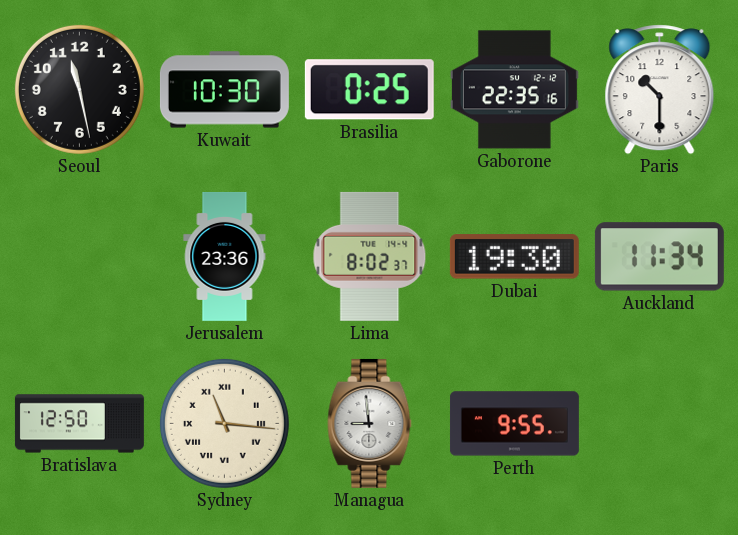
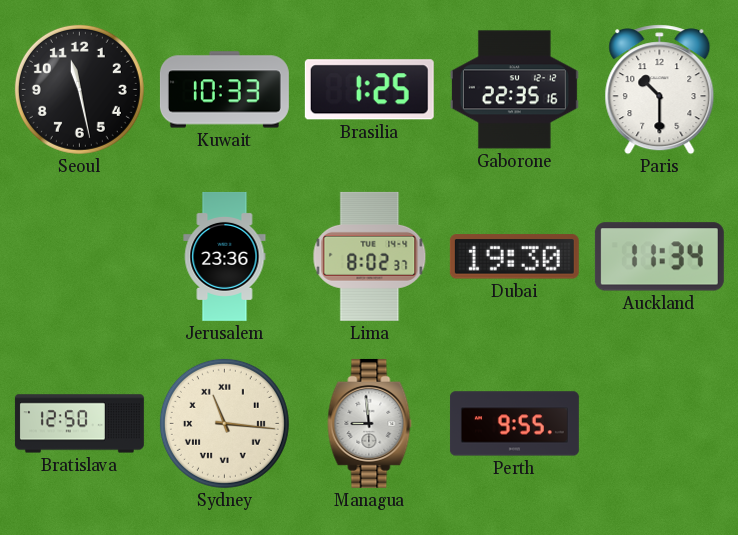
Kuwait: 10:30 -> 10:33
Brasilia: 0:25 -> 1:25
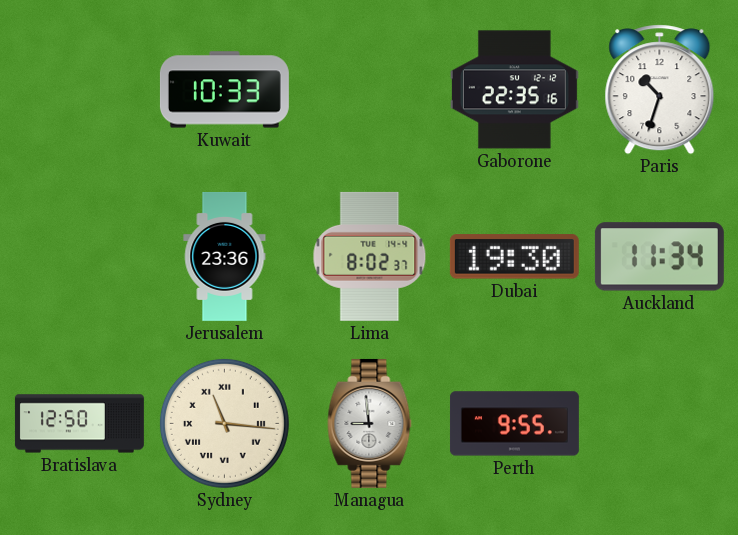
Seoul: 11:28 -> none
Brasilia: 1:25 -> none
Paris: 10:30 -> 10:33
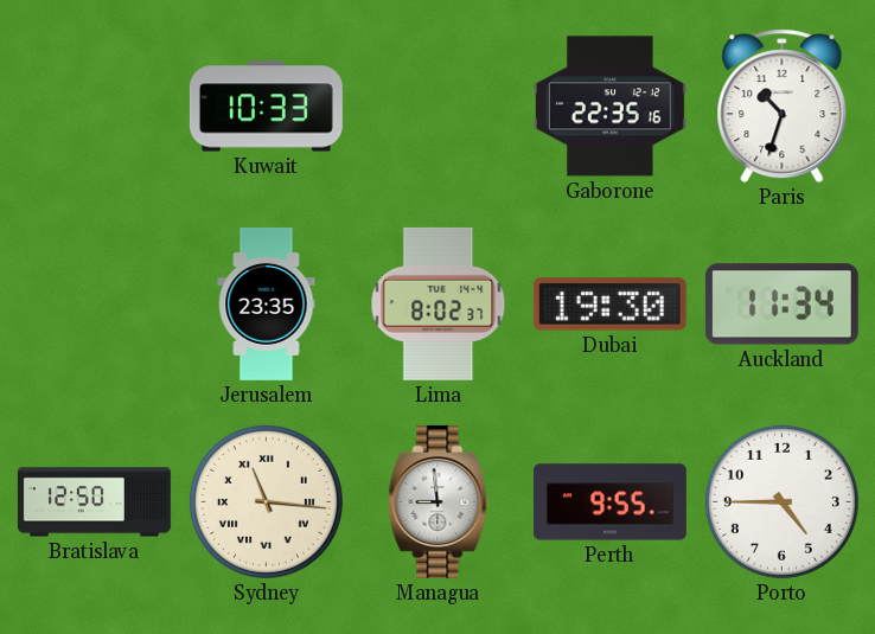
Jerusalem: 23:36 -> 23:35
Porto: none -> 4:45
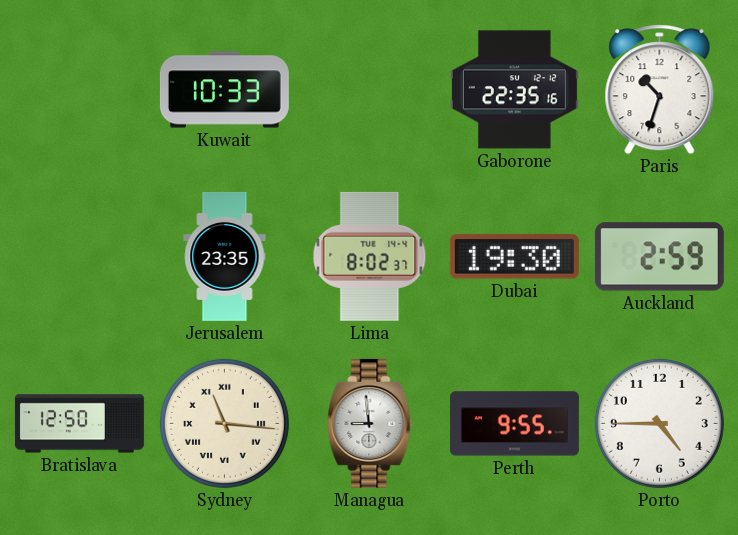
Auckland: 11:34 -> 2:59
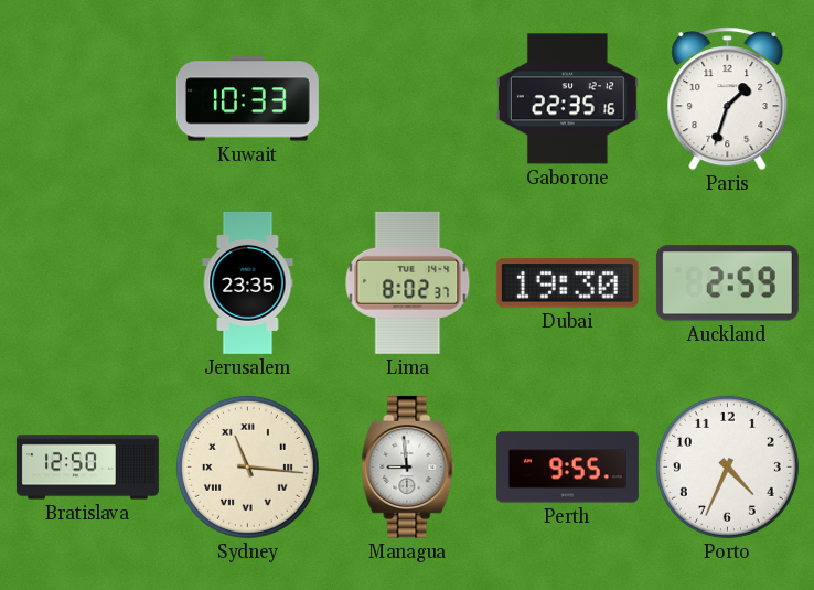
Paris: 10:33 -> 1:33
Porto: 4:45 -> 4:34
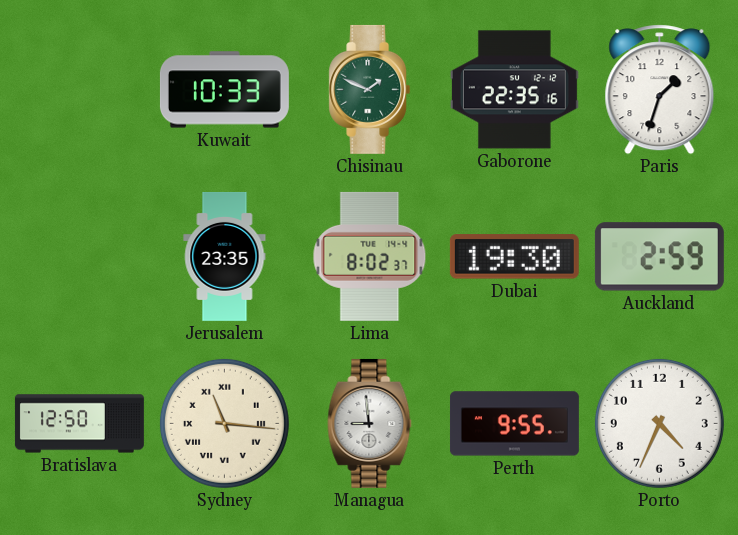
Chisinau: none -> 1:49
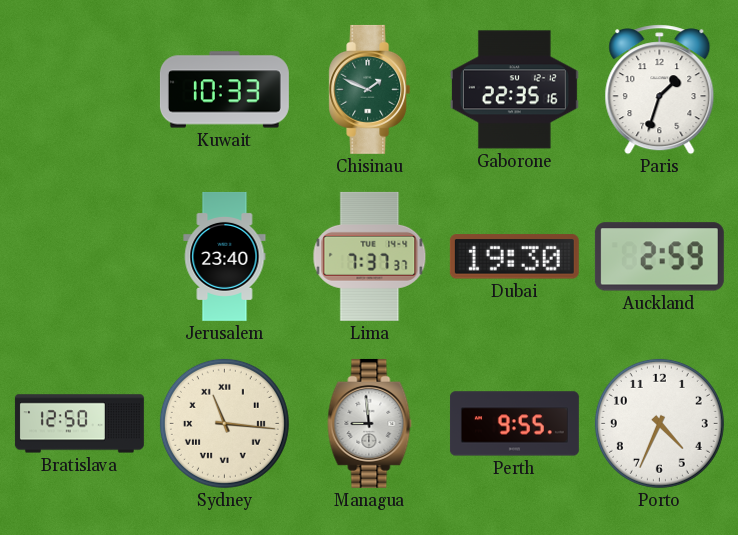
Jerusalem: 23:35 -> 23:40
Lima: 8:02 -> 7:37
